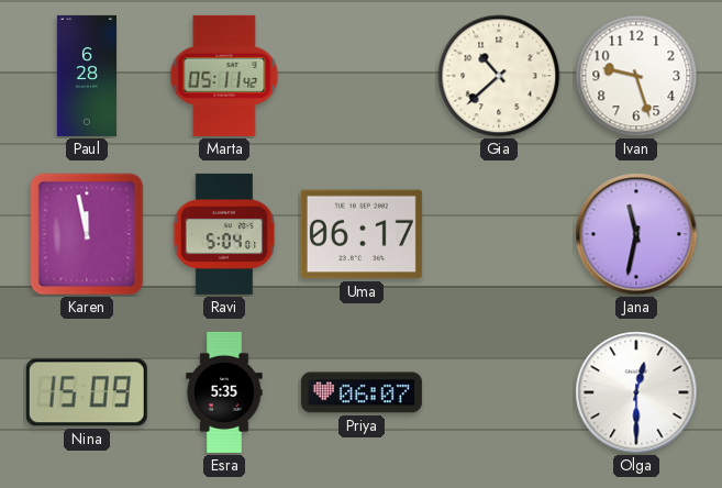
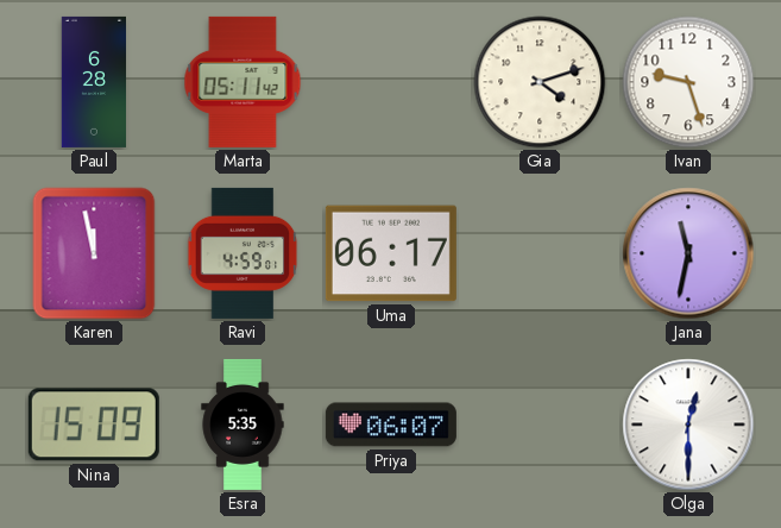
Gia: 10:38 -> 4:12
Ravi: 5:04 -> 4:59
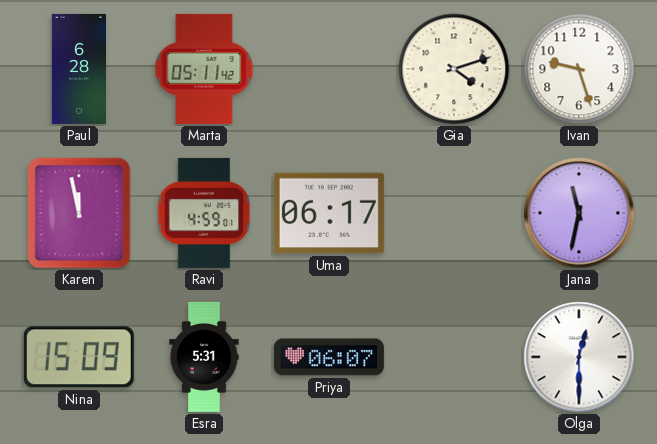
Esra: 5:35 -> 5:31
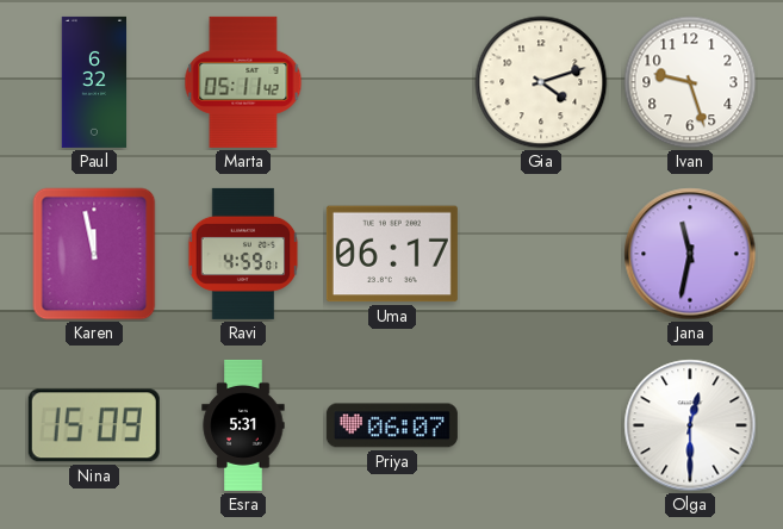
Paul: 6:28 -> 6:32
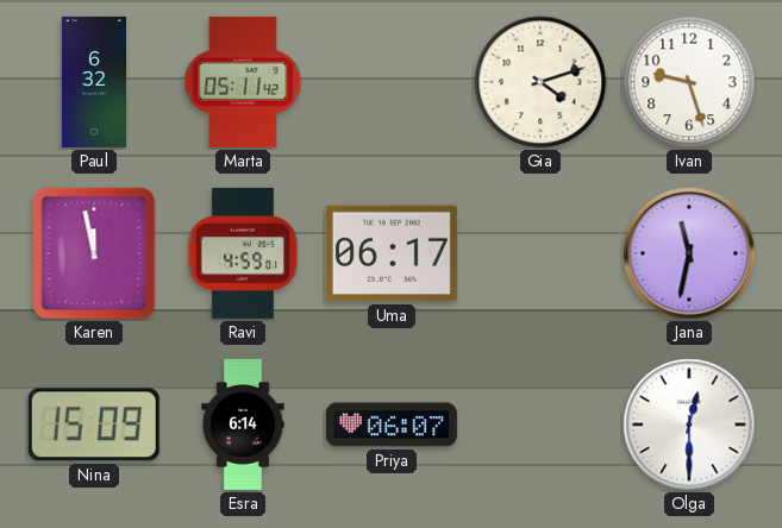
Esra: 5:31 -> 6:14
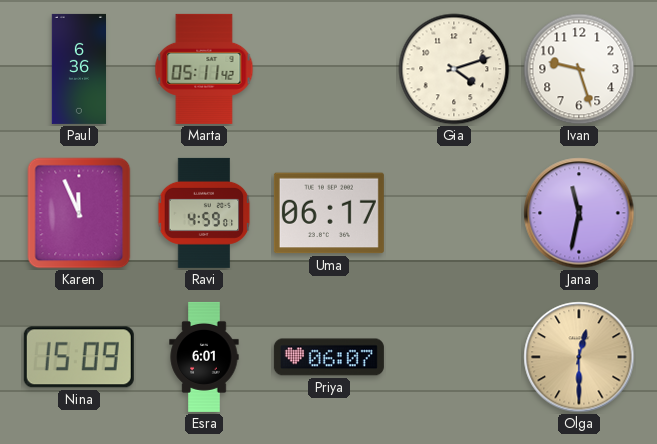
Paul: 6:32 -> 6:36
Karen: 11:58 -> 11:56
Esra: 6:14 -> 6:01
Olga dial: white -> champagne
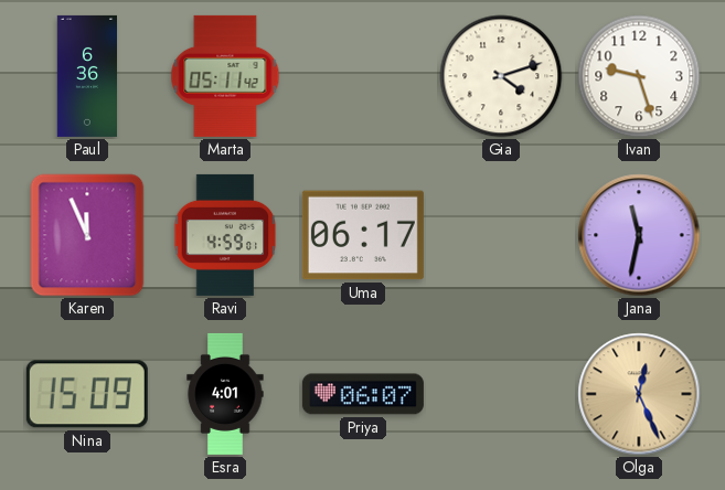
Esra: 6:01 -> 4:01
Olga: 12:30 -> 12:26
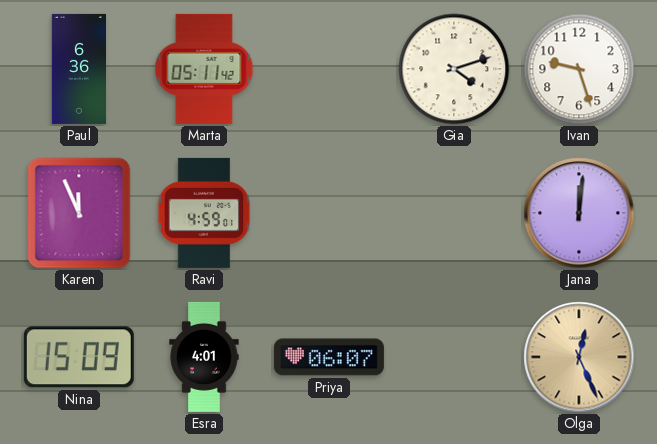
Uma: 06:17 -> none
Jana: 11:32 -> 12:01
